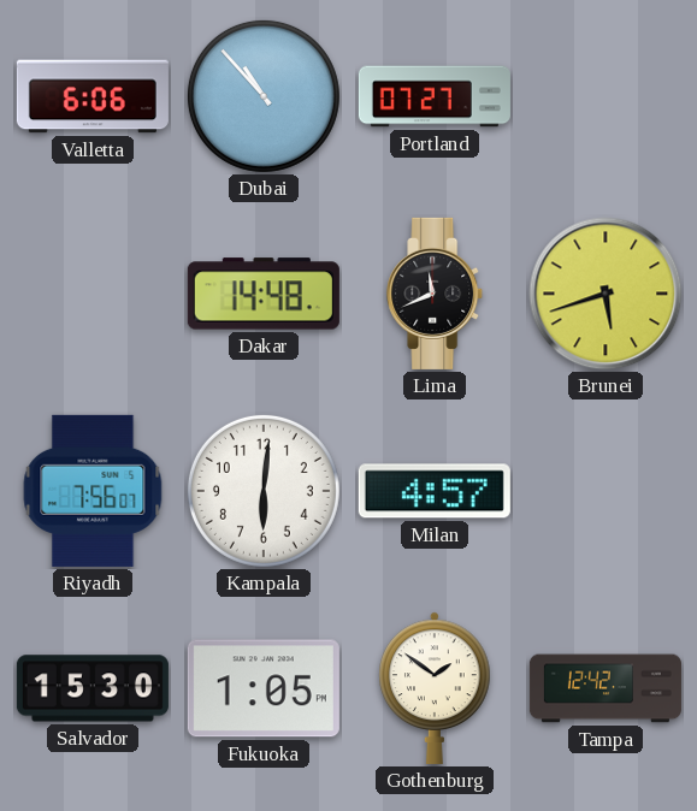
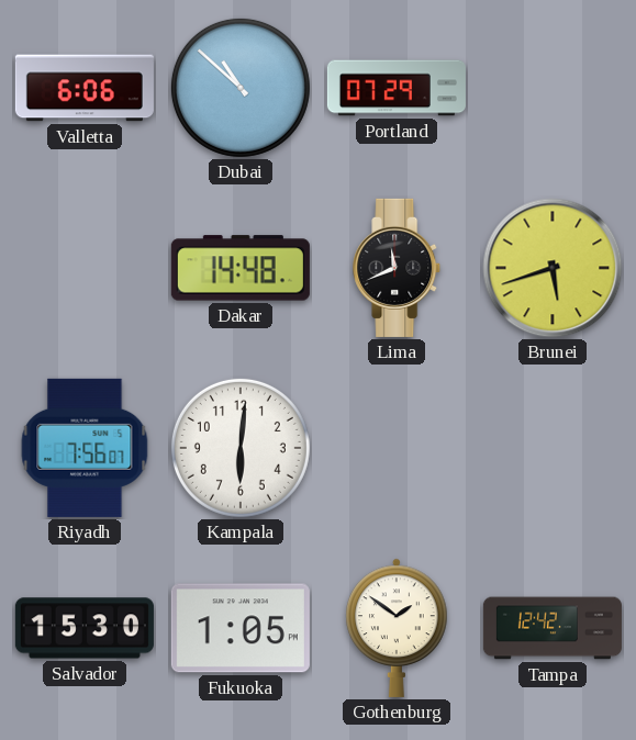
Dubai: 10:53 -> 10:52
Portland: 07:27 -> 07:29
Milan: 4:57 -> none
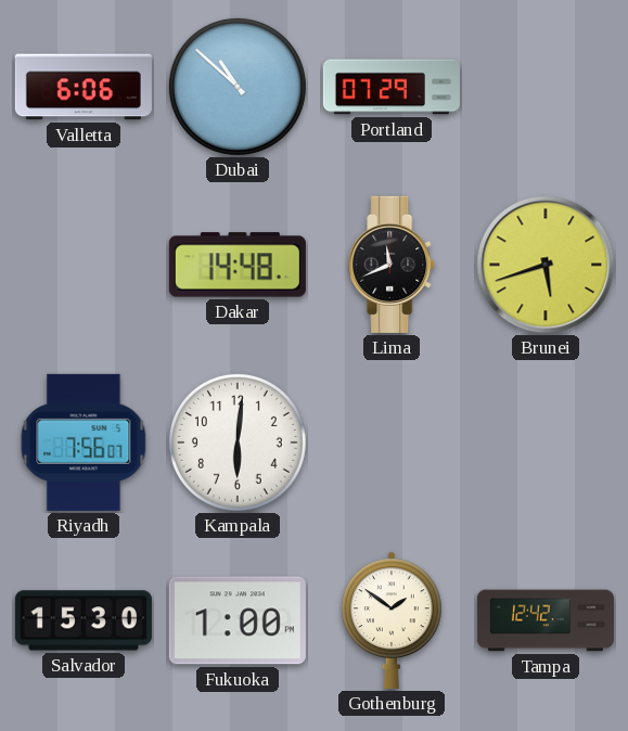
Fukuoka: 1:05 -> 1:00
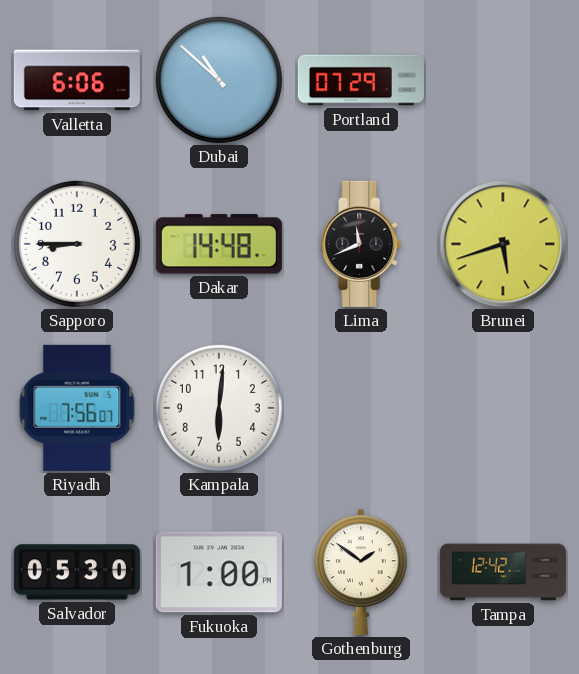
Sapporo: none -> 8:45
Salvador: 15:30 -> 05:30
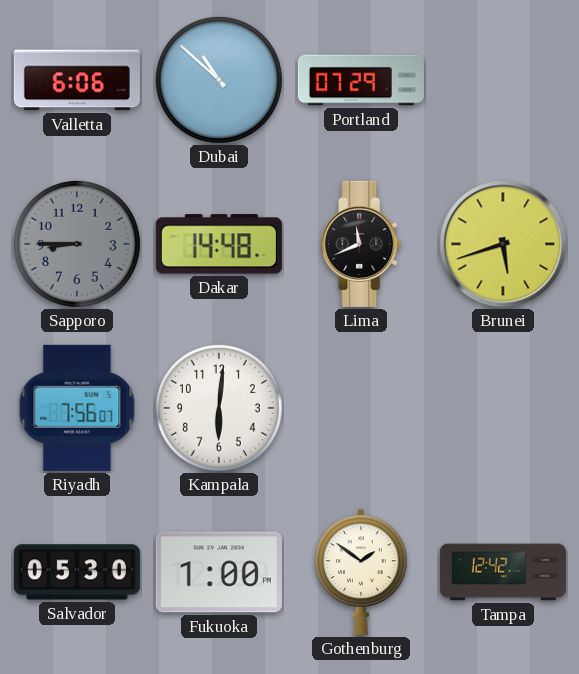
Sapporo dial: white -> grey
